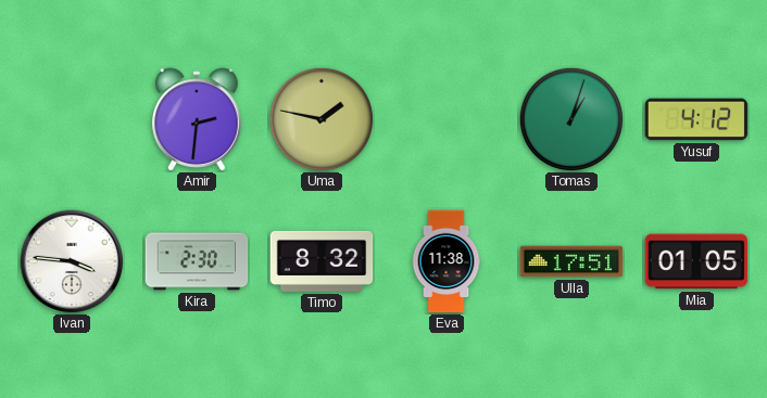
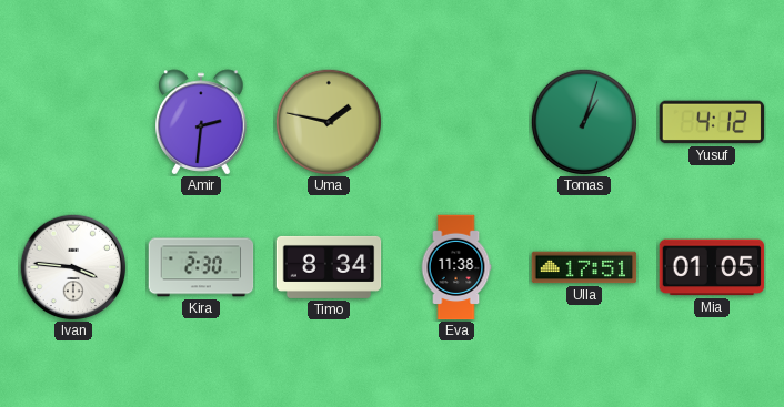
Timo: 8:32 -> 8:34
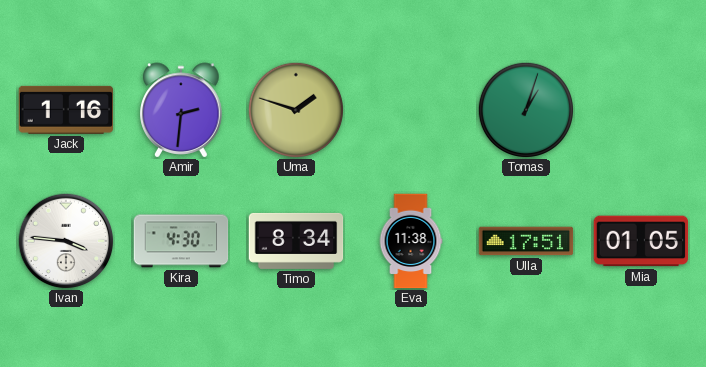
Jack: none -> 1:16
Uma: 1:47 -> 1:48
Yusuf: 4:12 -> none
Kira: 2:30 -> 4:30
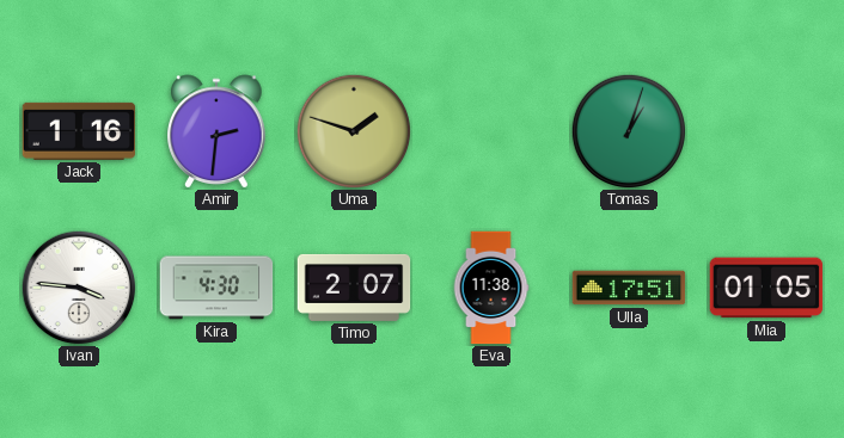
Timo: 8:34 -> 2:07
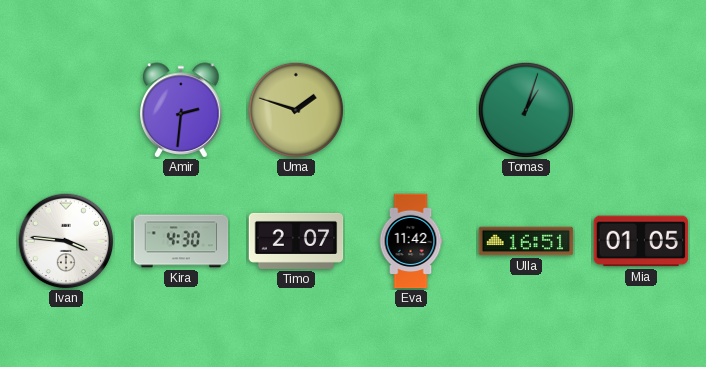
Jack: 1:16 -> none
Eva: 11:38 -> 11:42
Ulla: 17:51 -> 16:51
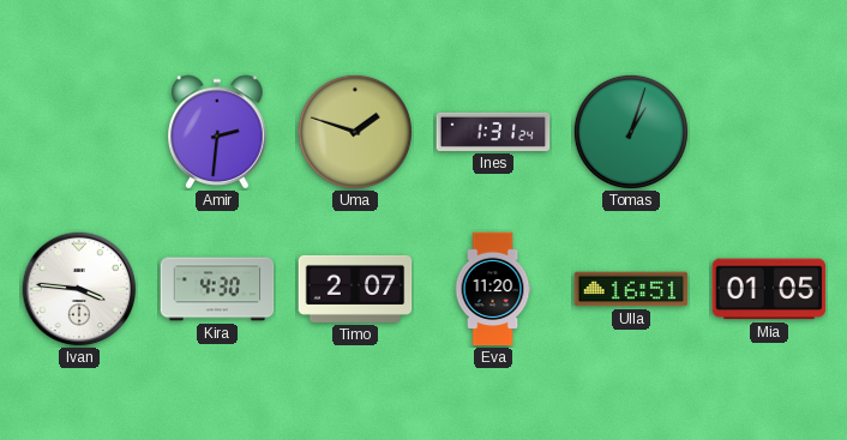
Ines: none -> 1:31
Eva: 11:42 -> 11:20
